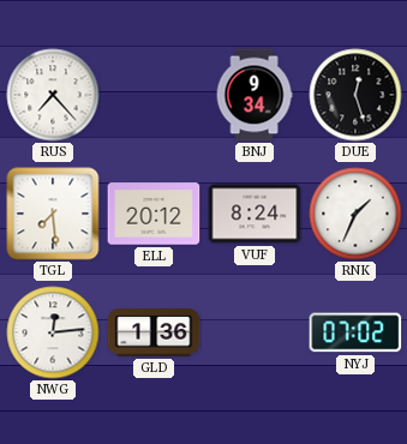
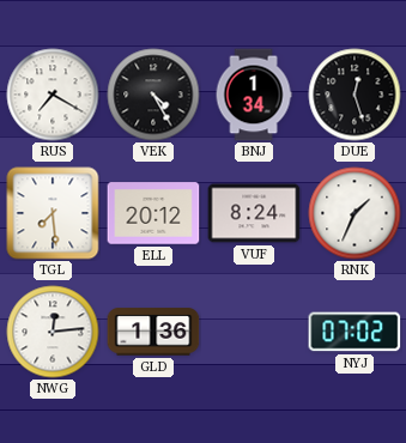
RUS: 7:23 -> 7:20
VEK: none -> 4:25
BNJ: 9:34 -> 1:34
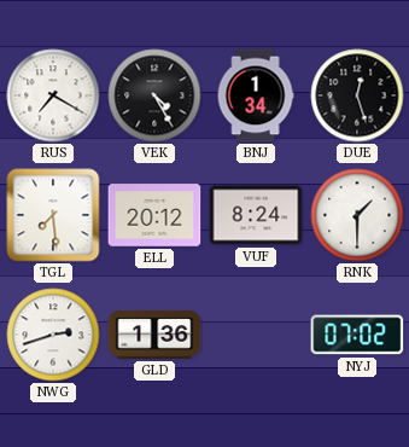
RNK: 1:34 -> 1:30
NWG: 12:14 -> 2:42
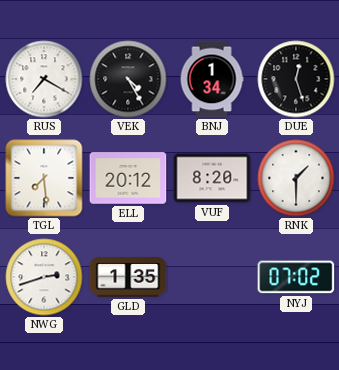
VUF: 8:24 -> 8:20
GLD: 1:36 -> 1:35
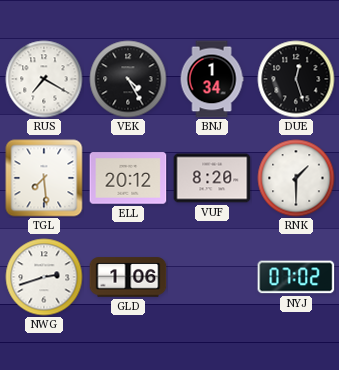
GLD: 1:35 -> 1:06
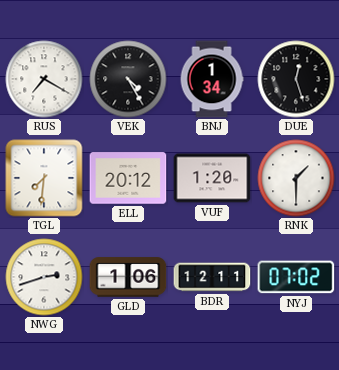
TGL: 7:29 -> 7:31
VUF: 8:20 -> 1:20
BDR: none -> 12:11
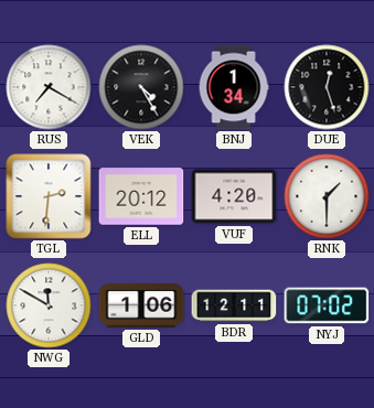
TGL: 7:31 -> 2:31
VUF: 1:20 -> 4:20
NWG: 2:42 -> 11:50
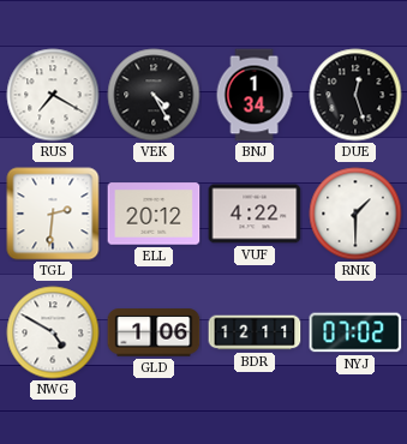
VUF: 4:20 -> 4:22
NWG: 11:50 -> 4:50
